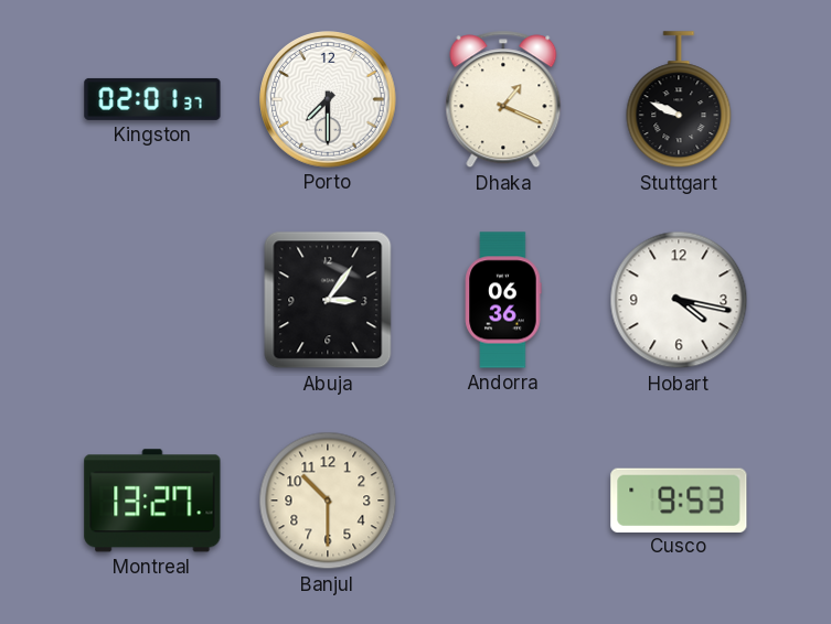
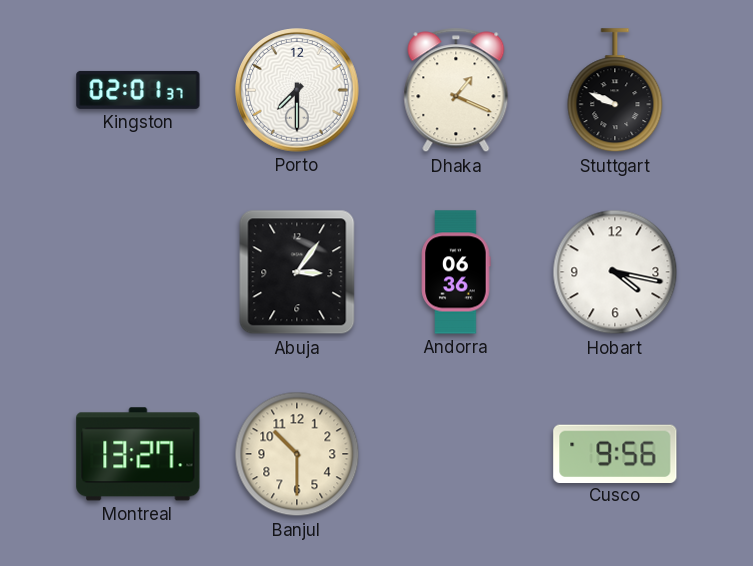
Cusco: 9:53 -> 9:56
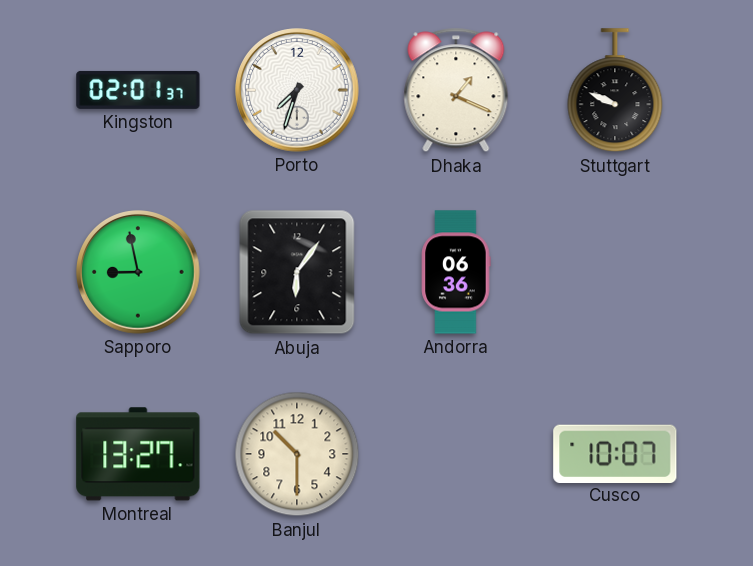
Porto: 7:30 -> 7:33
Sapporo: none -> 8:58
Abuja: 3:06 -> 6:06
Hobart: 4:17 -> none
Cusco: 9:56 -> 10:07
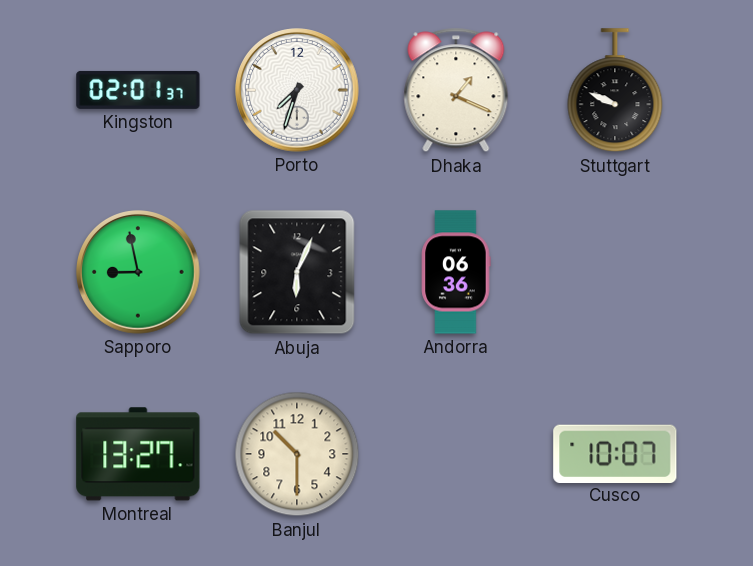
Abuja: 6:06 -> 6:04
